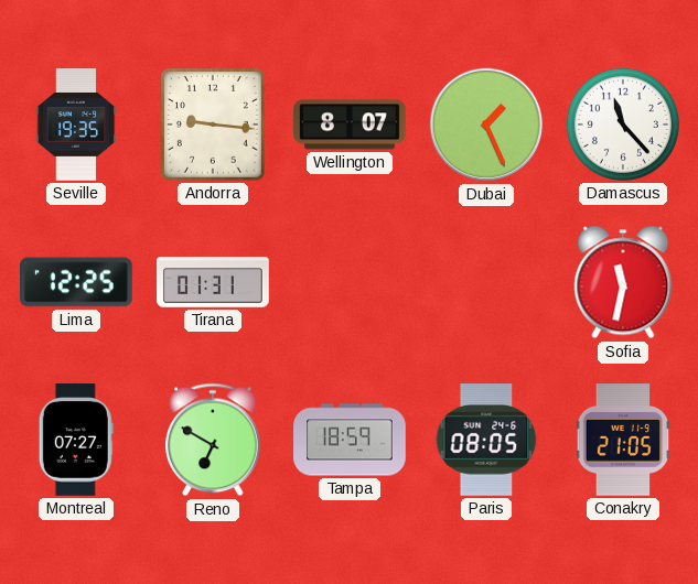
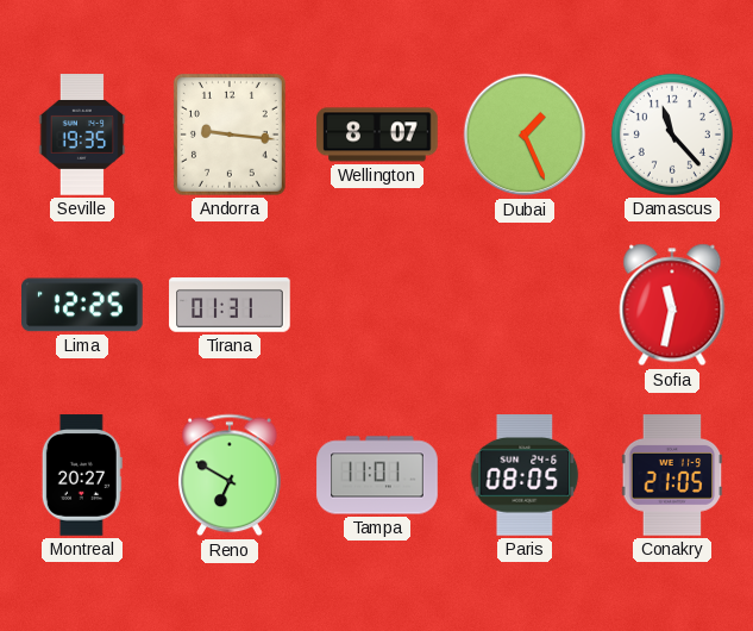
Montreal: 07:27 -> 20:27
Tampa: 18:59 -> 11:01
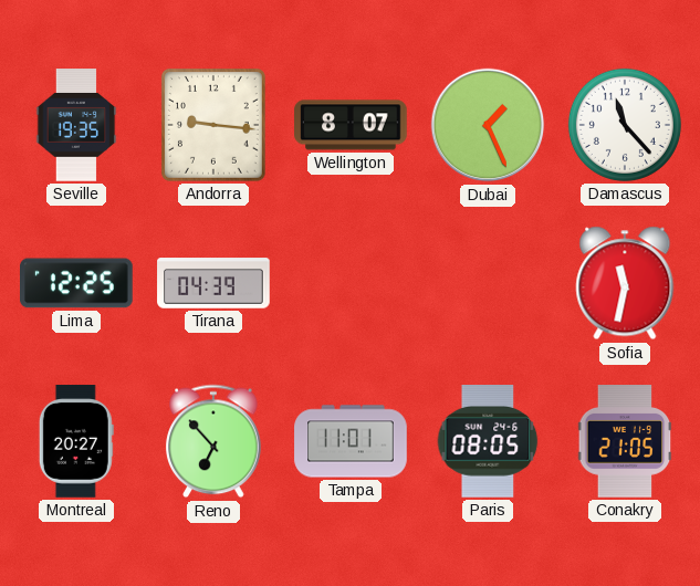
Tirana: 01:31 -> 04:39
Reno: 6:50 -> 6:53
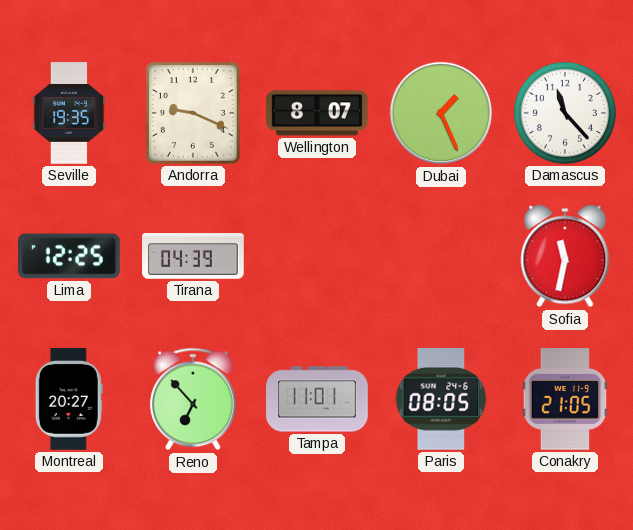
Andorra: 9:16 -> 9:19
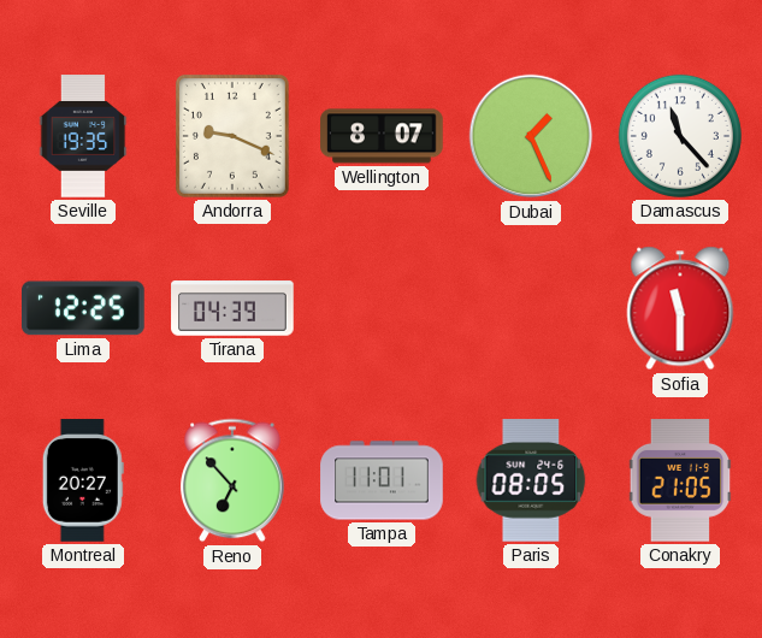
Sofia: 11:32 -> 11:30
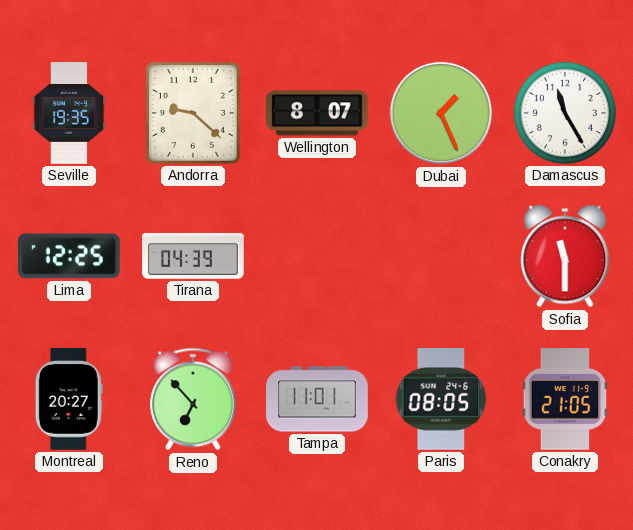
Andorra: 9:19 -> 9:22
Damascus: 11:23 -> 11:25
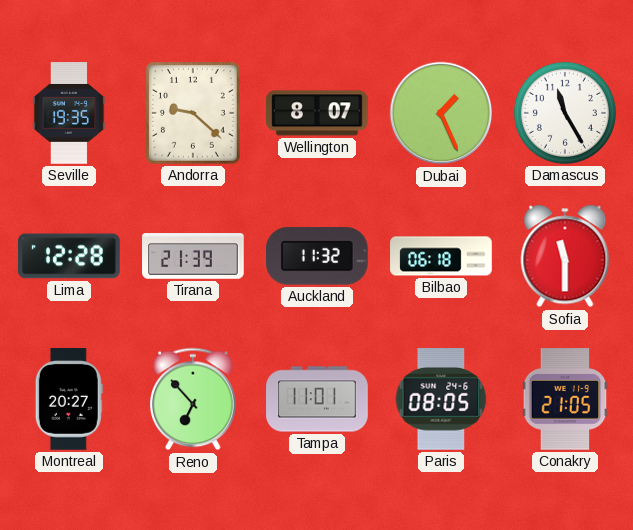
Lima: 12:25 -> 12:28
Tirana: 04:39 -> 21:39
Auckland: none -> 11:32
Bilbao: none -> 06:18
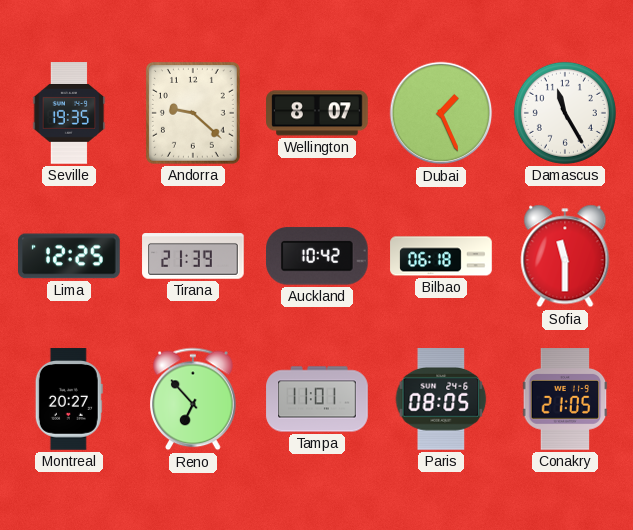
Lima: 12:28 -> 12:25
Auckland: 11:32 -> 10:42
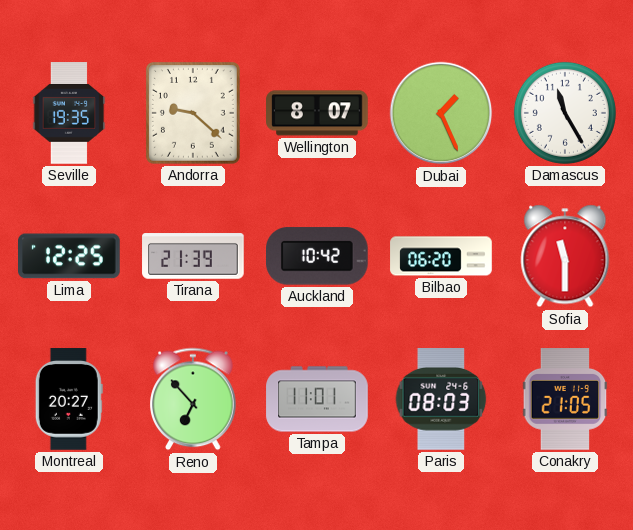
Bilbao: 06:18 -> 06:20
Paris: 08:05 -> 08:03
